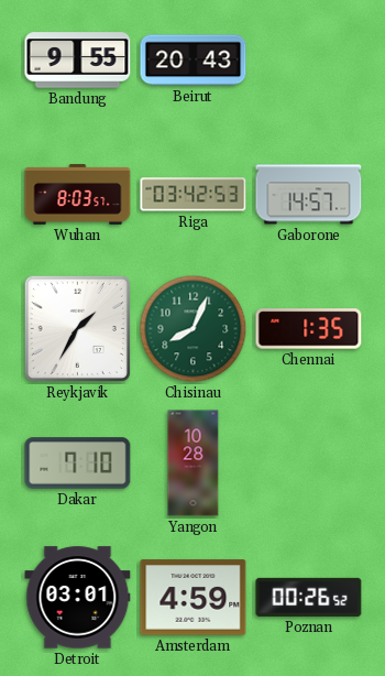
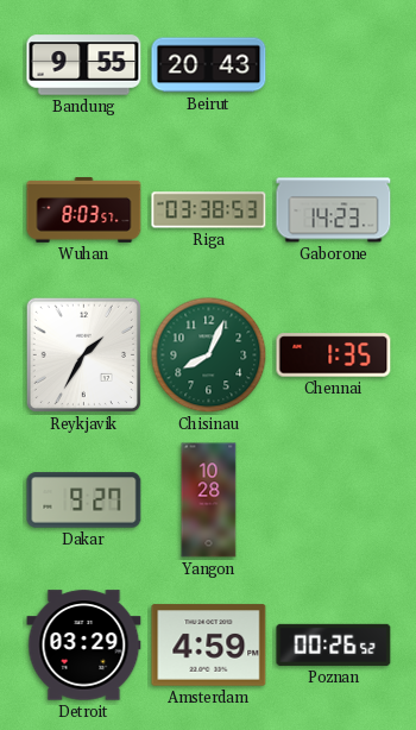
Riga: 03:42 -> 03:38
Gaborone: 14:57 -> 14:23
Dakar: 7:10 -> 9:27
Detroit: 03:01 -> 03:29
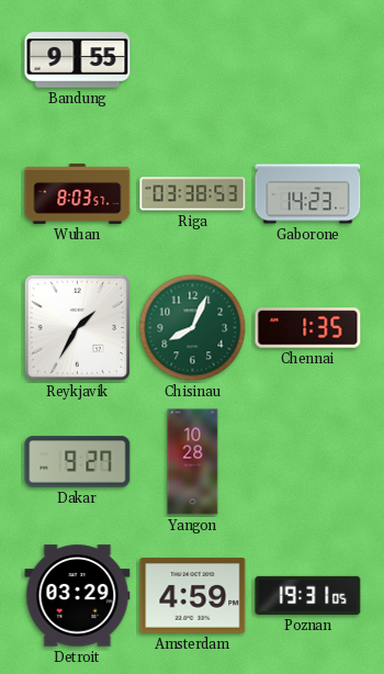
Beirut: 20:43 -> none
Poznan: 00:26 -> 19:31
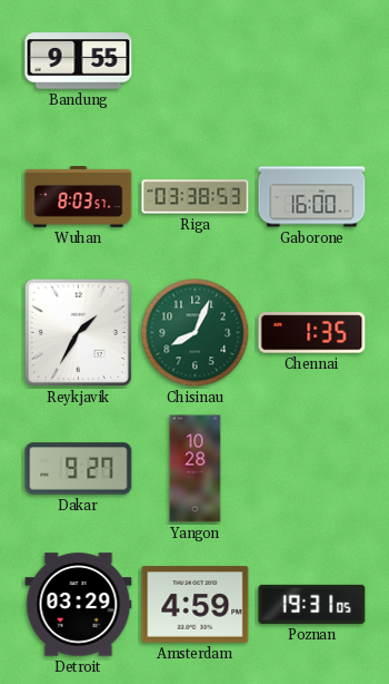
Gaborone: 14:23 -> 16:00
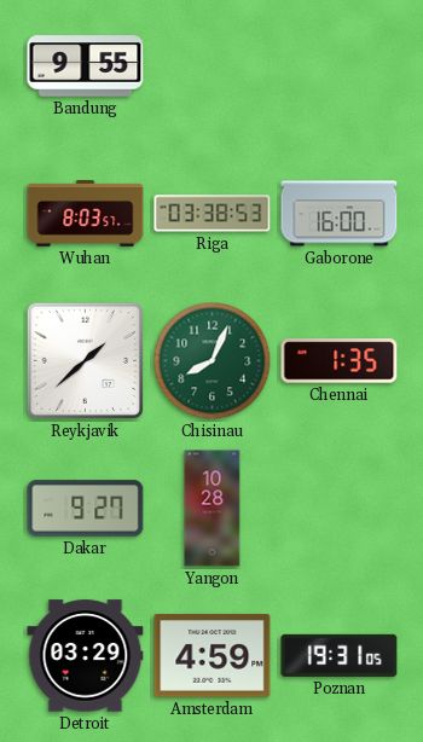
Reykjavik: 1:35 -> 1:38
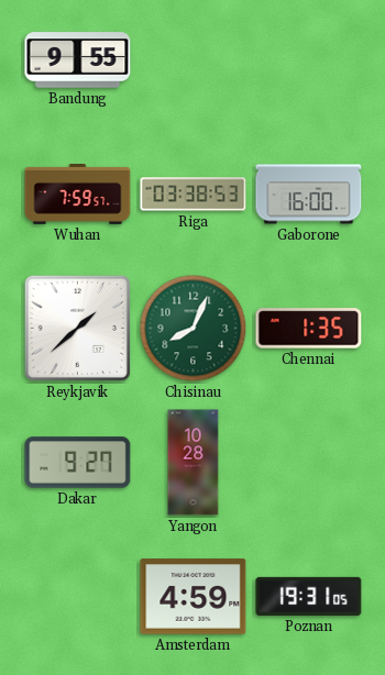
Wuhan: 8:03 -> 7:59
Detroit: 03:29 -> none
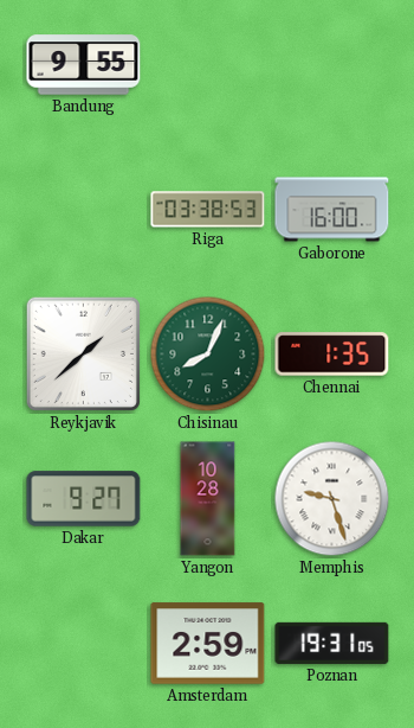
Wuhan: 7:59 -> none
Memphis: none -> 9:27
Amsterdam: 4:59 -> 2:59
